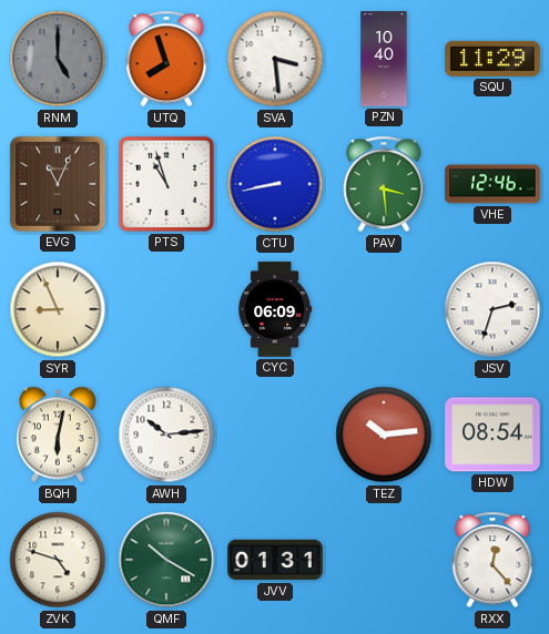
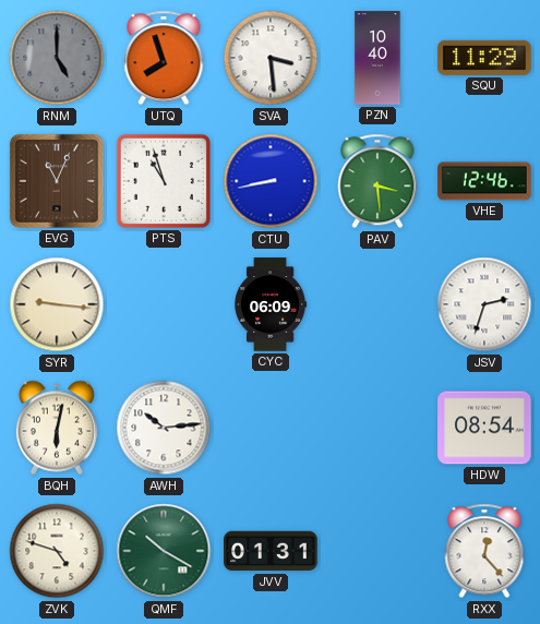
SYR: 8:56 -> 9:16
TEZ: 10:14 -> none
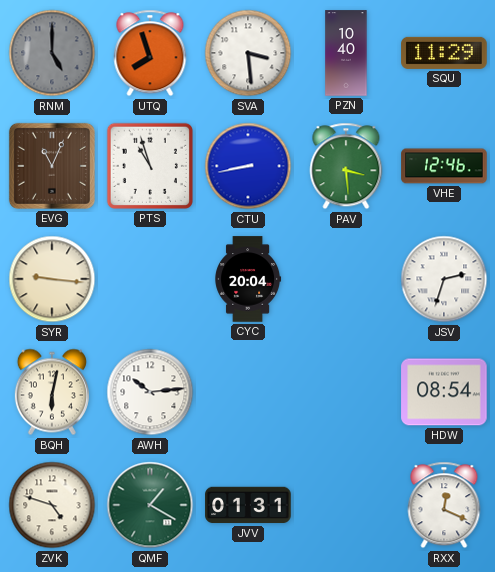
CYC: 06:09 -> 20:04
QMF: 10:20 -> 1:20
RXX: 12:23 -> 12:19
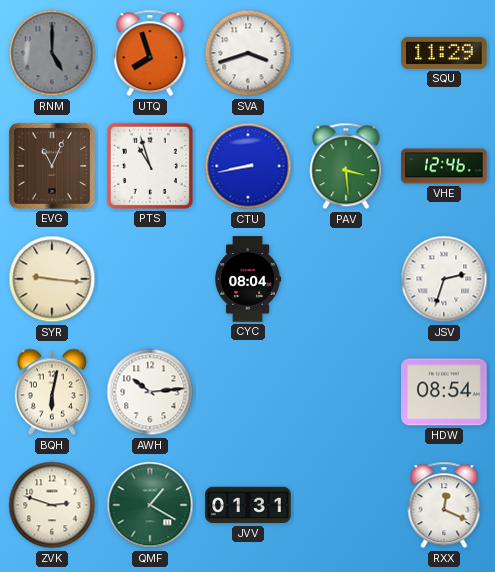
SVA: 3:29 -> 3:42
PZN: 10:40 -> none
CYC: 20:04 -> 08:04
ZVK: 4:48 -> 2:48
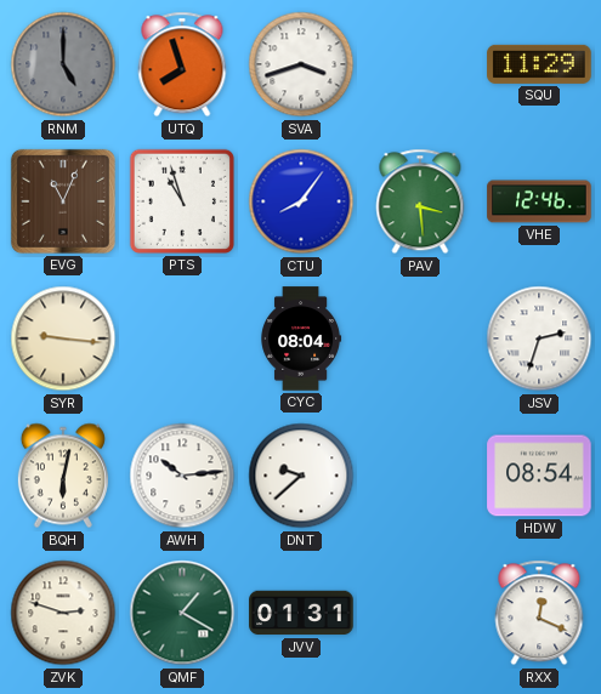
CTU: 8:43 -> 8:06
DNT: none -> 9:38
